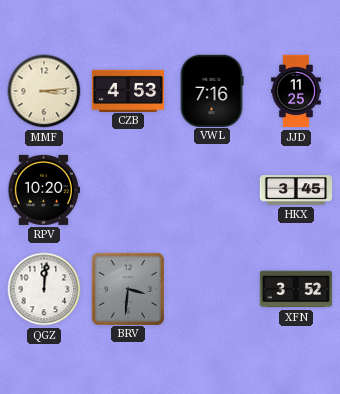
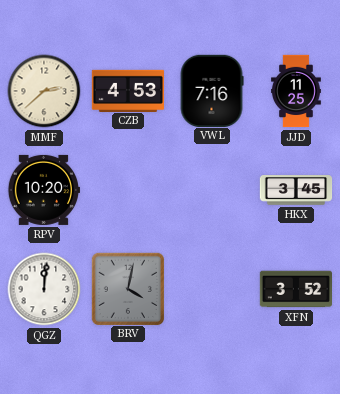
MMF: 3:14 -> 2:38
BRV: 3:31 -> 4:02
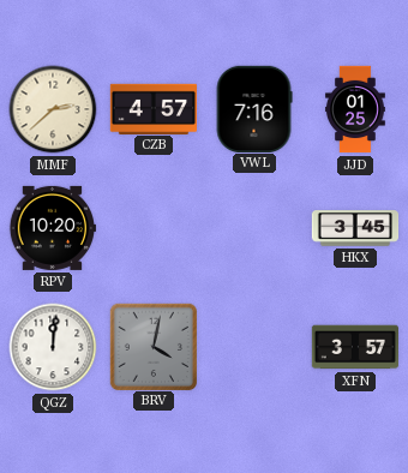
CZB: 4:53 -> 4:57
JJD: 11:25 -> 01:25
XFN: 3:52 -> 3:57
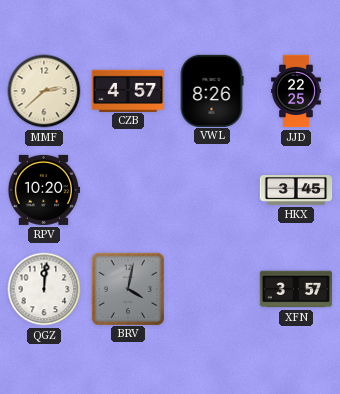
VWL: 7:16 -> 8:26
JJD: 01:25 -> 22:25
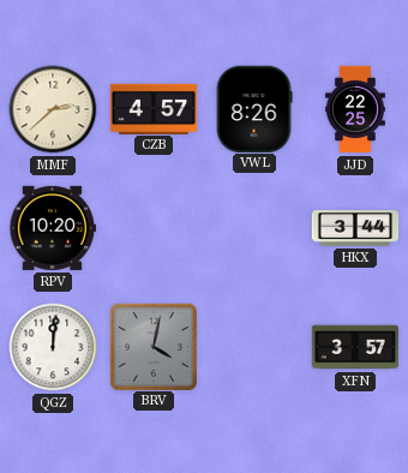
HKX: 3:45 -> 3:44
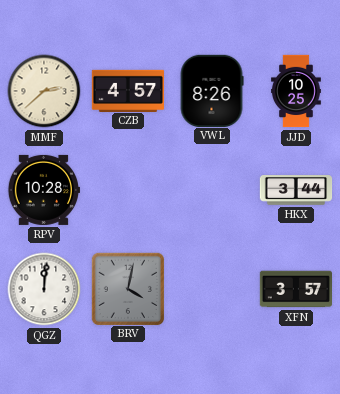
JJD: 22:25 -> 10:25
RPV: 10:20 -> 10:28
